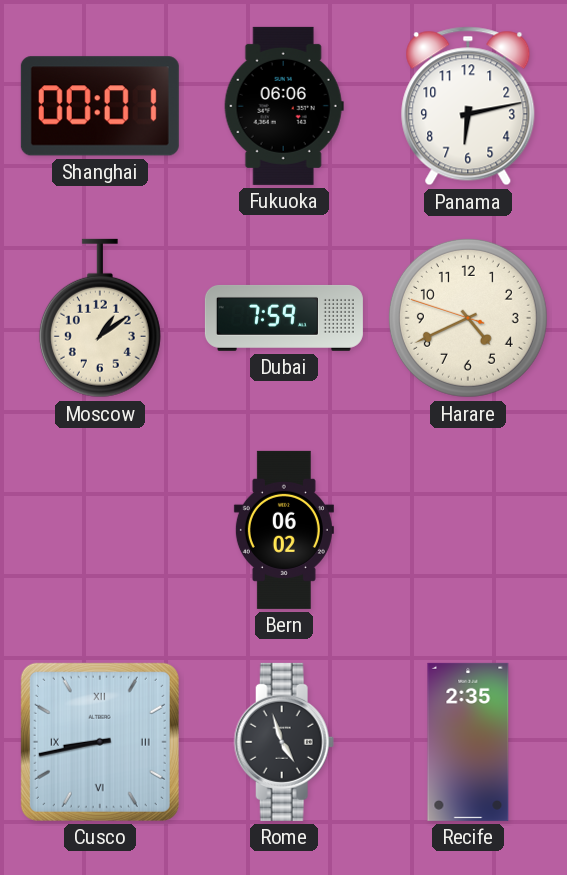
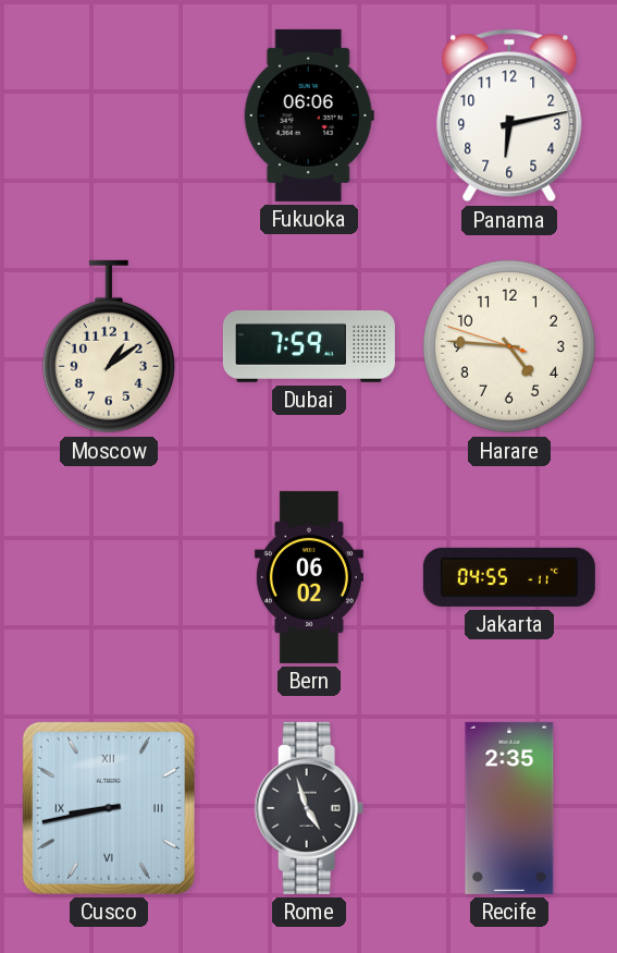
Shanghai: 00:01 -> none
Harare: 4:40 -> 4:45
Jakarta: none -> 04:55
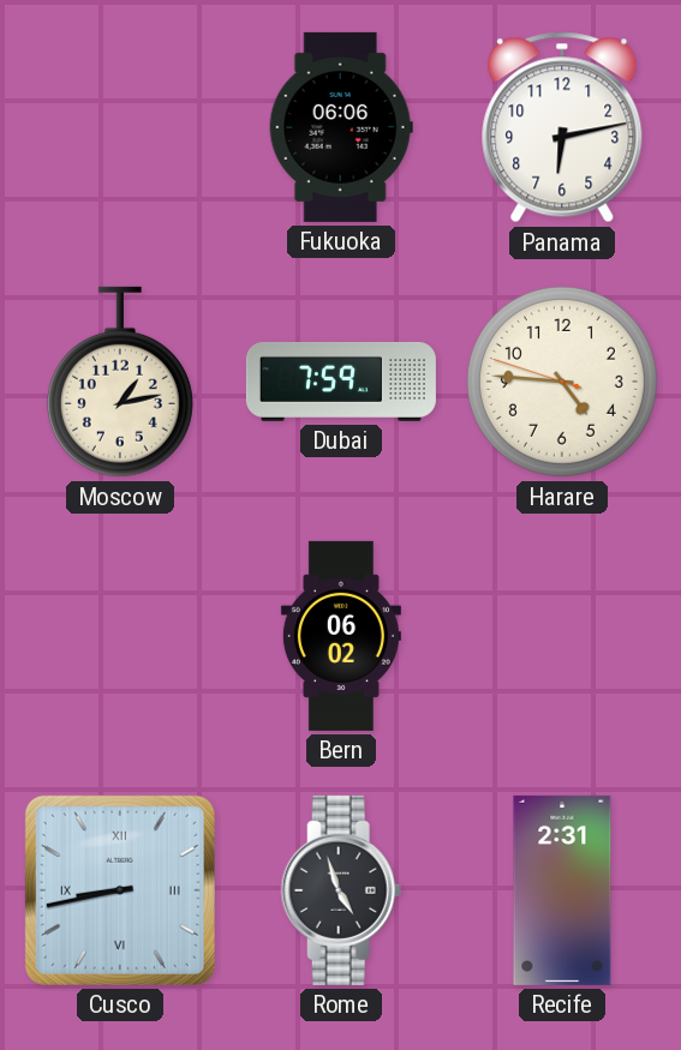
Moscow: 1:09 -> 1:13
Jakarta: 04:55 -> none
Recife: 2:35 -> 2:31
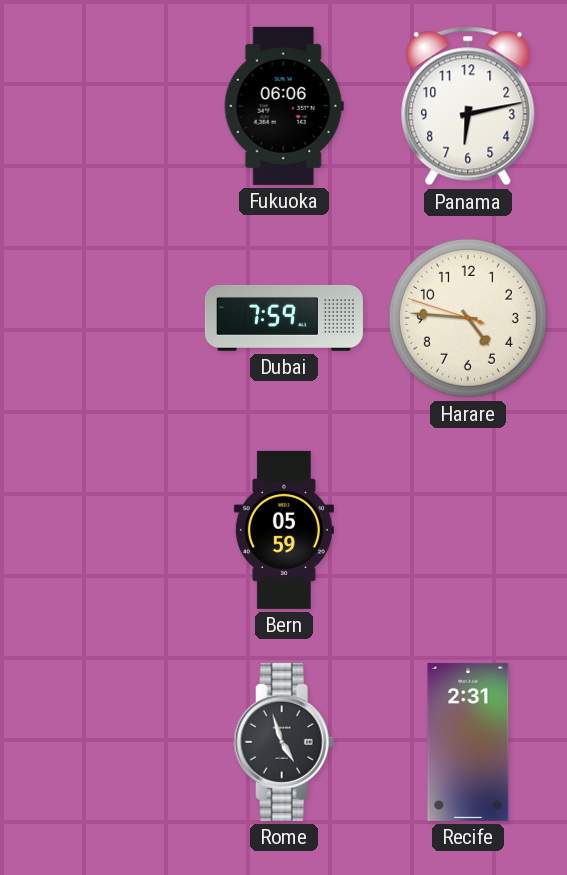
Moscow: 1:13 -> none
Bern: 06:02 -> 05:59
Cusco: 8:43 -> none
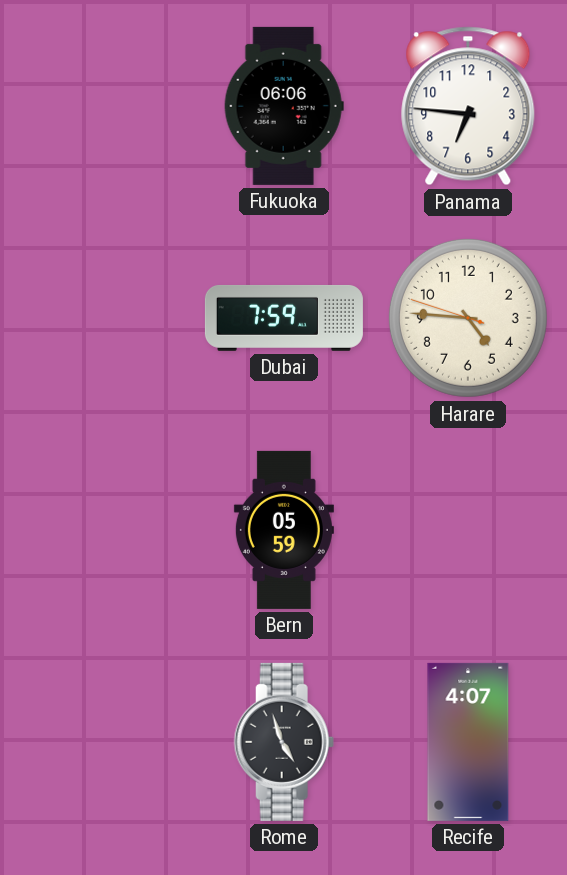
Panama: 6:13 -> 6:46
Recife: 2:31 -> 4:07
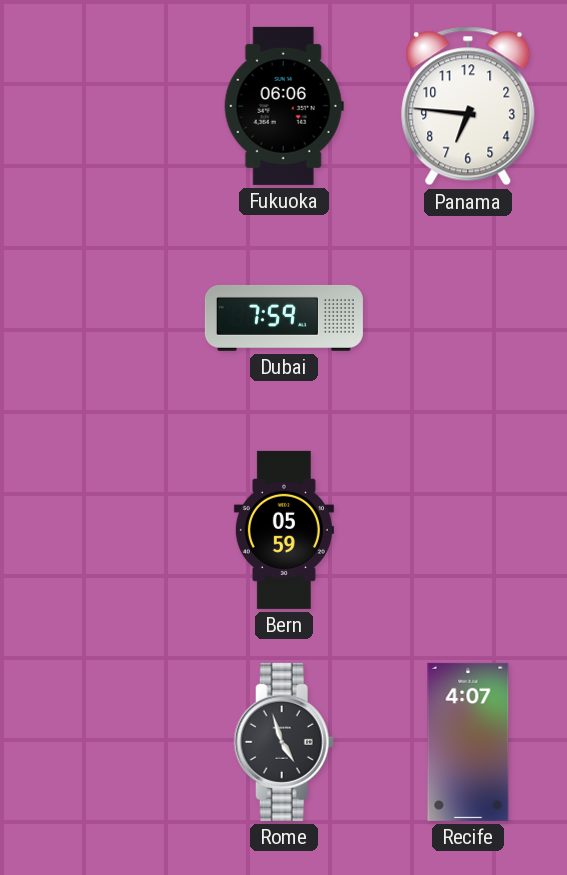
Harare: 4:45 -> none
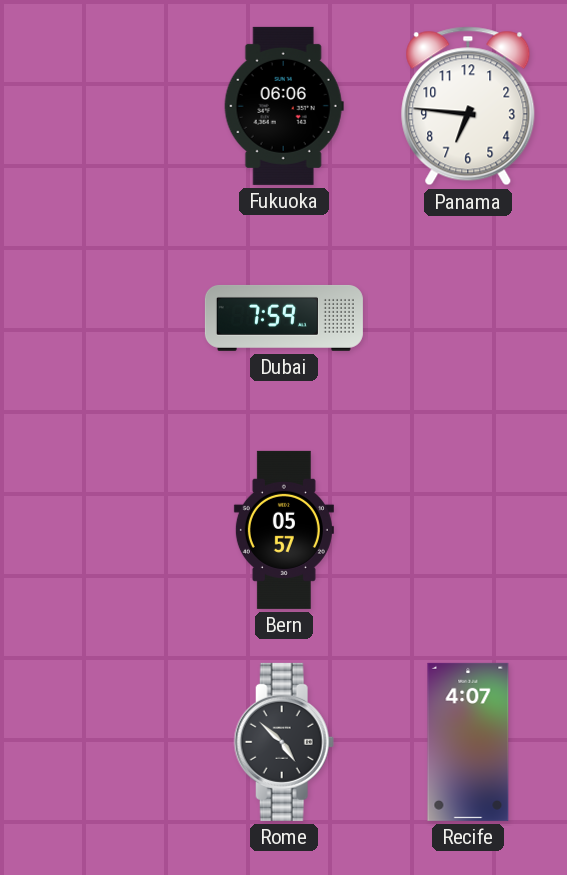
Bern: 05:59 -> 05:57
Rome: 4:57 -> 4:52
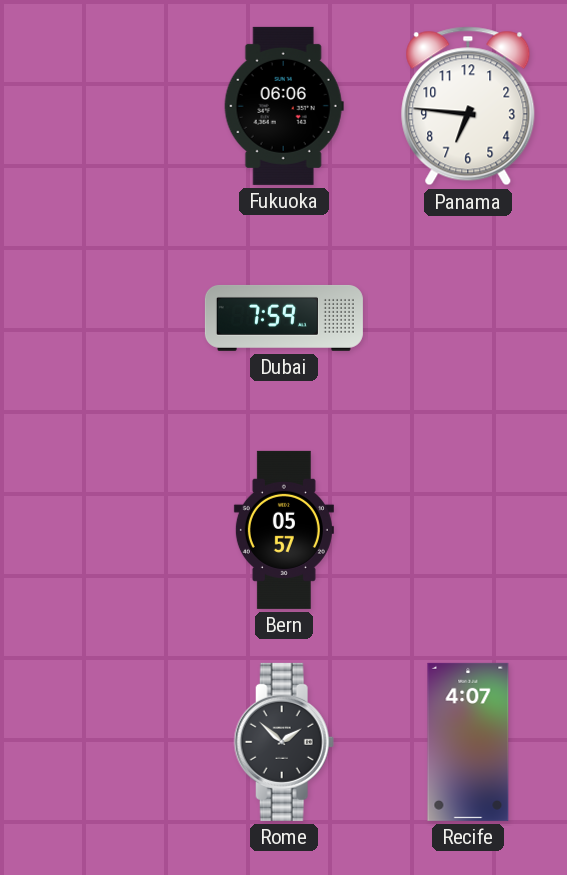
Rome: 4:52 -> 1:52
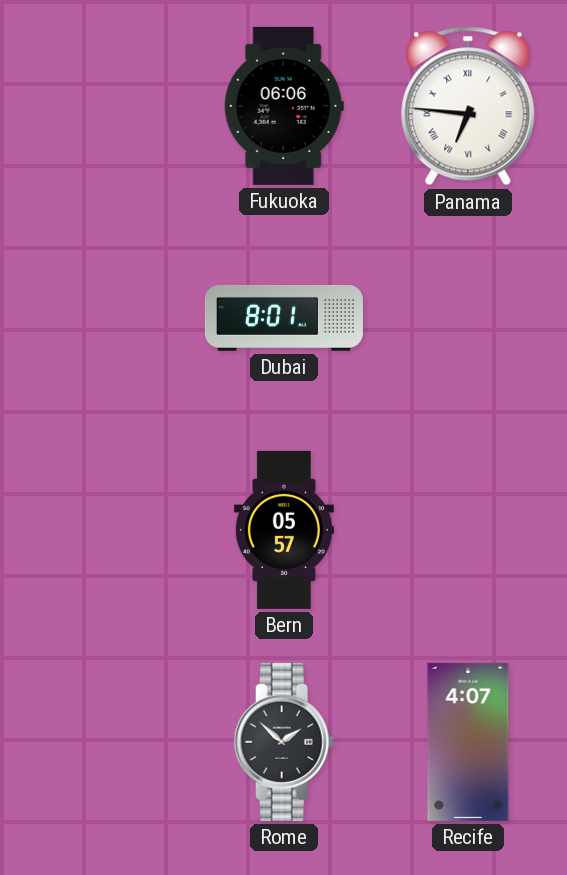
Panama numerals: Arabic -> Roman
Dubai: 7:59 -> 8:01
